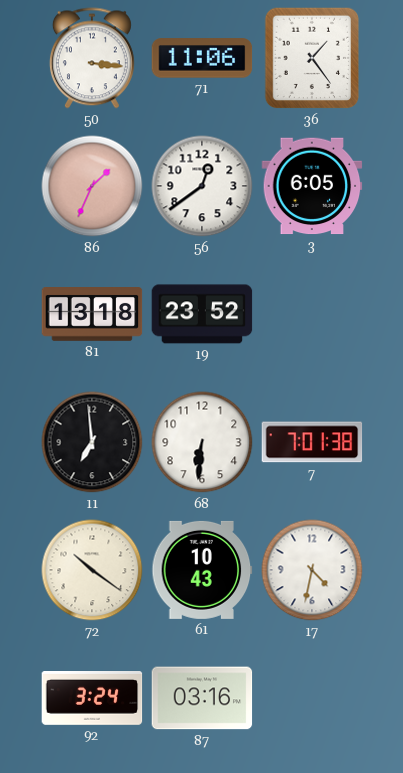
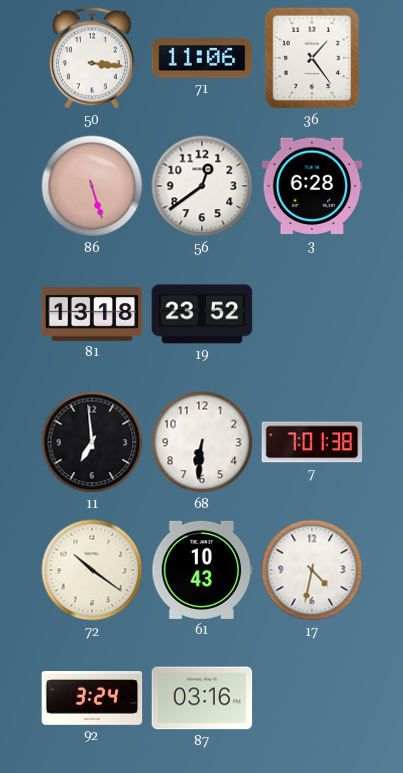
86: 1:34 -> 5:27
3: 6:05 -> 6:28
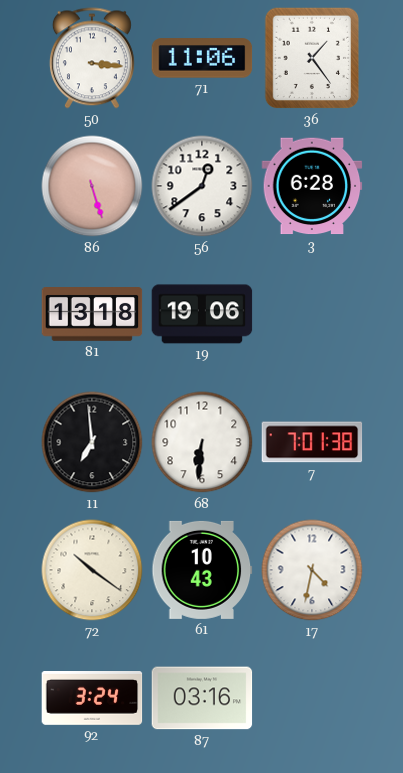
19: 23:52 -> 19:06
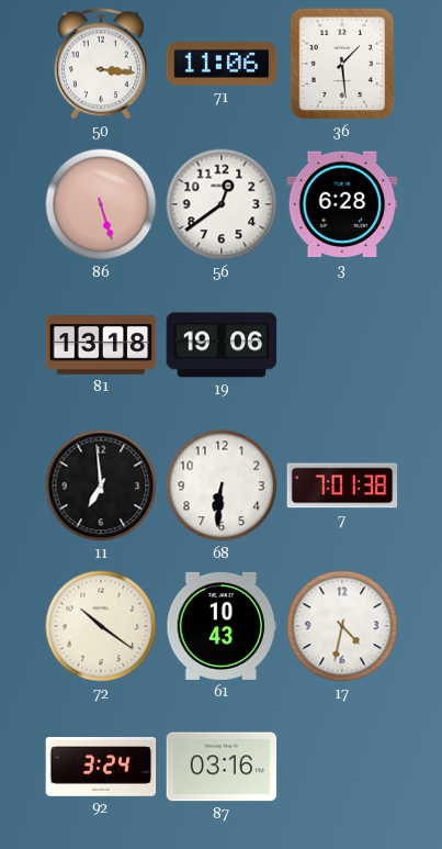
36: 1:24 -> 1:29
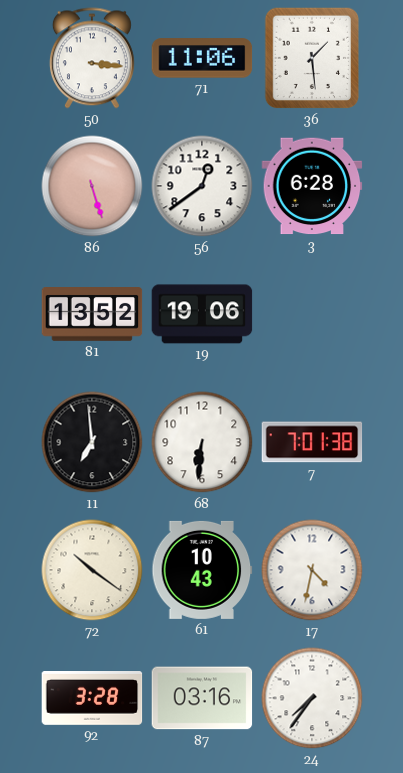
81: 13:18 -> 13:52
92: 3:24 -> 3:28
24: none -> 7:36
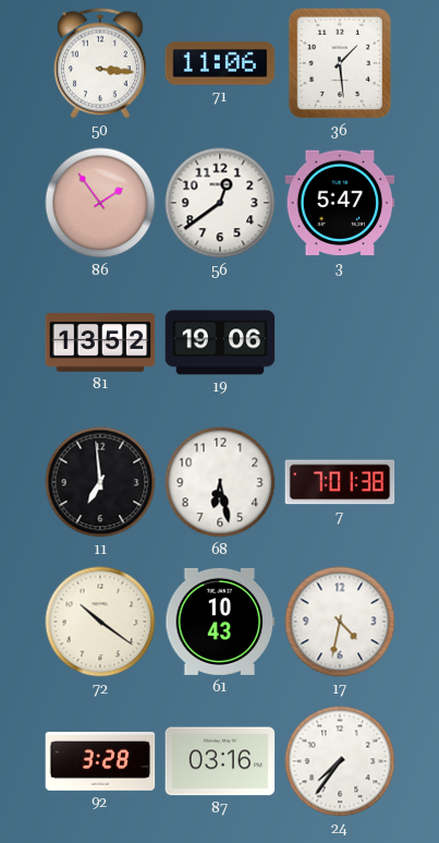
86: 5:27 -> 1:54
3: 6:28 -> 5:47
68: 6:31 -> 6:28
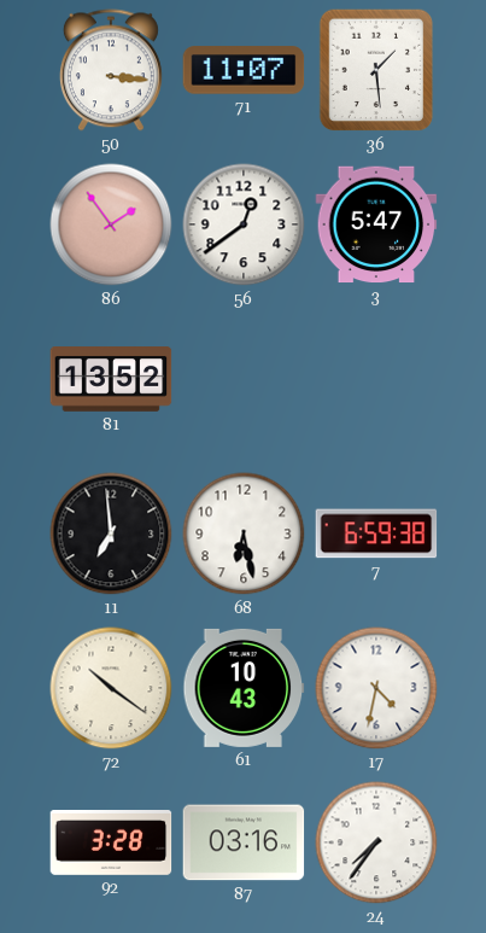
71: 11:06 -> 11:07
19: 19:06 -> none
7: 7:01 -> 6:59
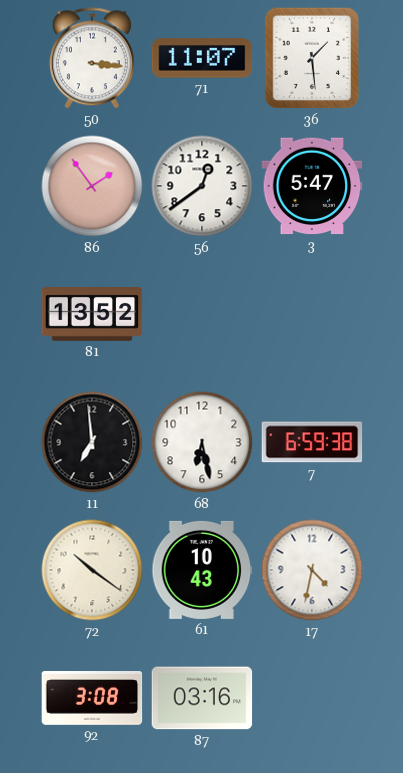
92: 3:28 -> 3:08
24: 7:36 -> none
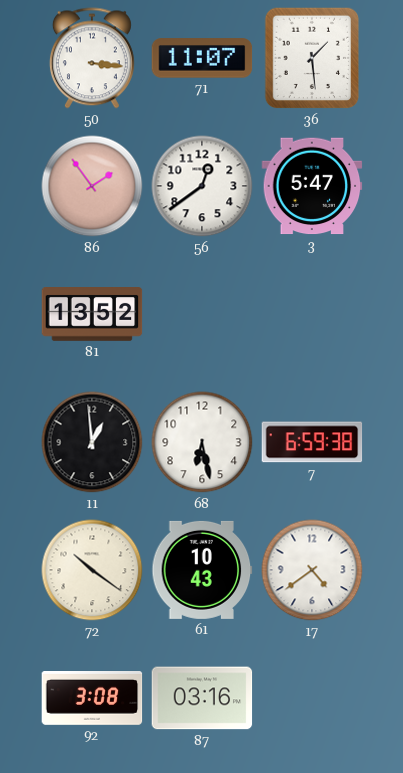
11: 6:59 -> 12:59
17: 4:32 -> 4:39
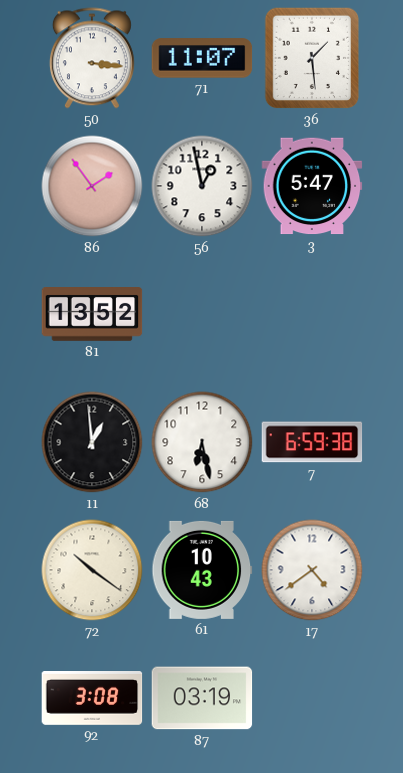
56: 12:39 -> 12:58
87: 03:16 -> 03:19
